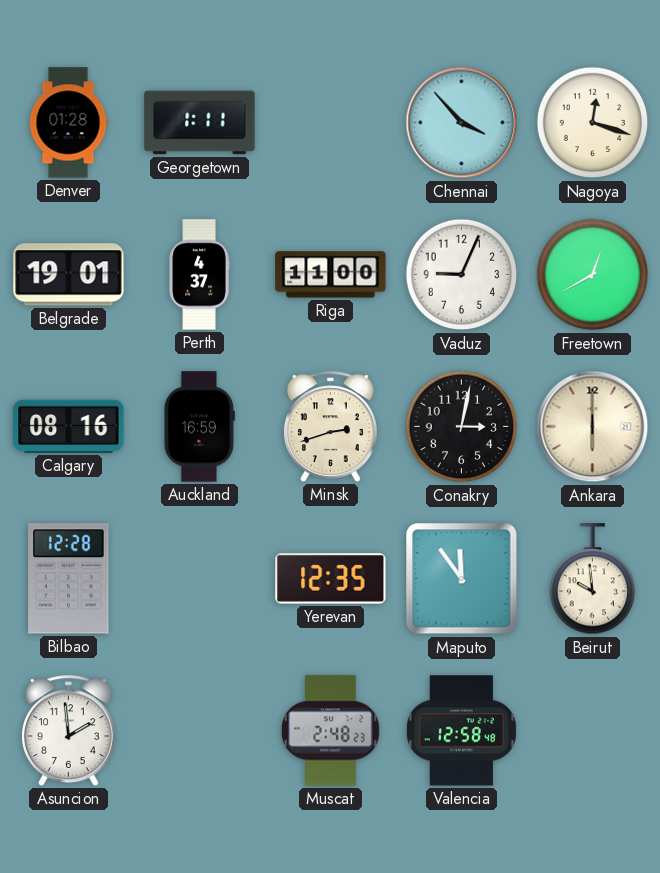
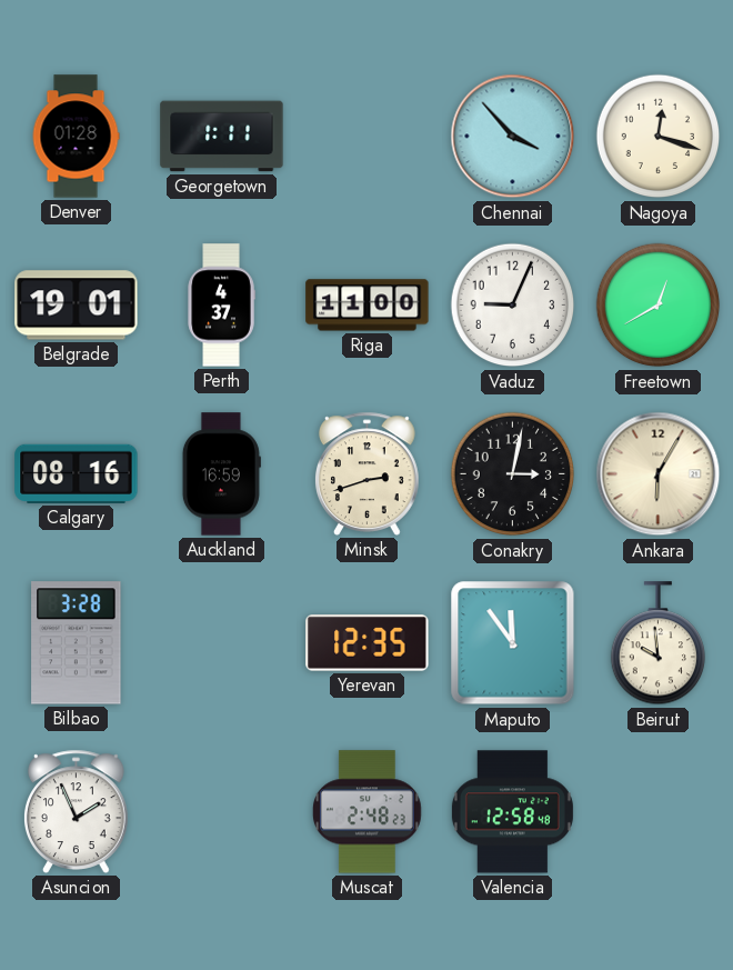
Ankara: 6:00 -> 6:05
Bilbao: 12:28 -> 3:28
Asuncion: 1:59 -> 1:56
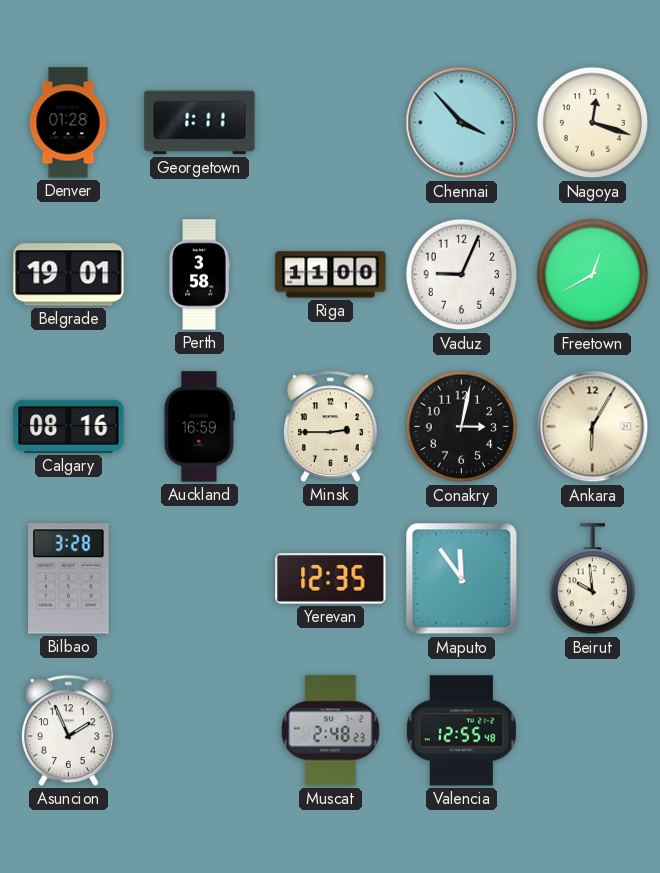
Perth: 4:37 -> 3:58
Minsk: 2:42 -> 2:45
Valencia: 12:58 -> 12:55
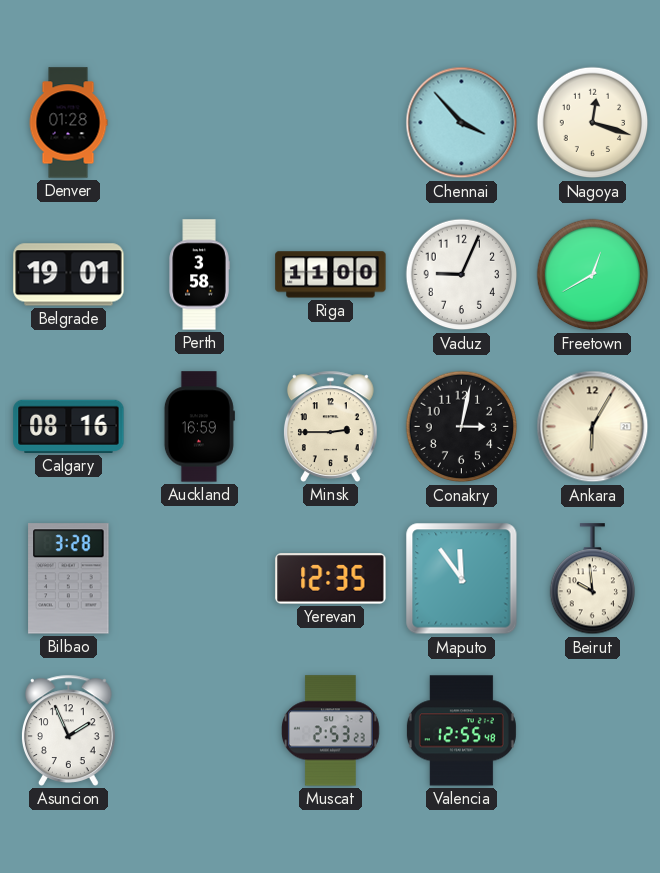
Georgetown: 1:11 -> none
Muscat: 2:48 -> 2:53
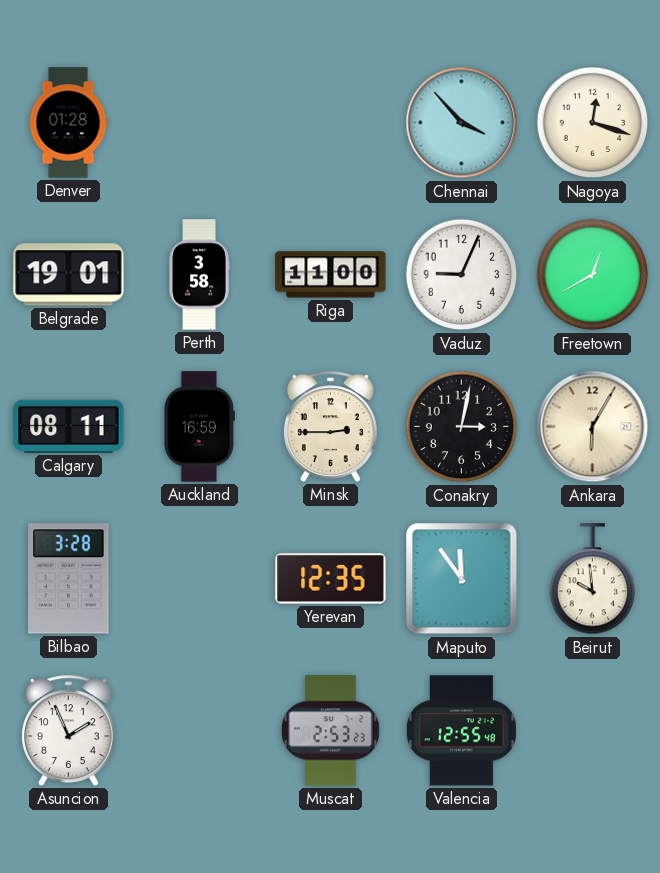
Calgary: 08:16 -> 08:11
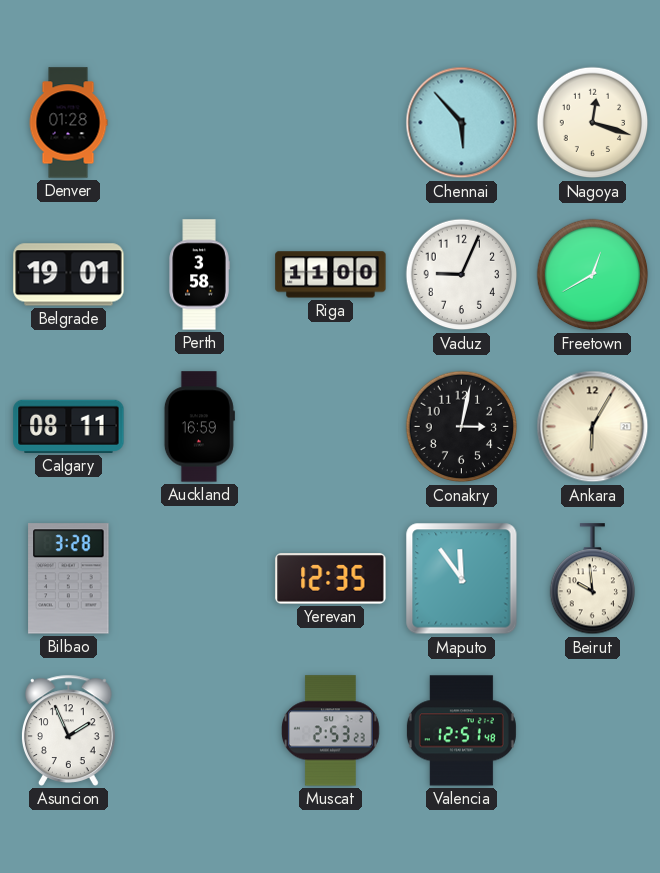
Chennai: 3:53 -> 5:53
Minsk: 2:45 -> none
Valencia: 12:55 -> 12:51
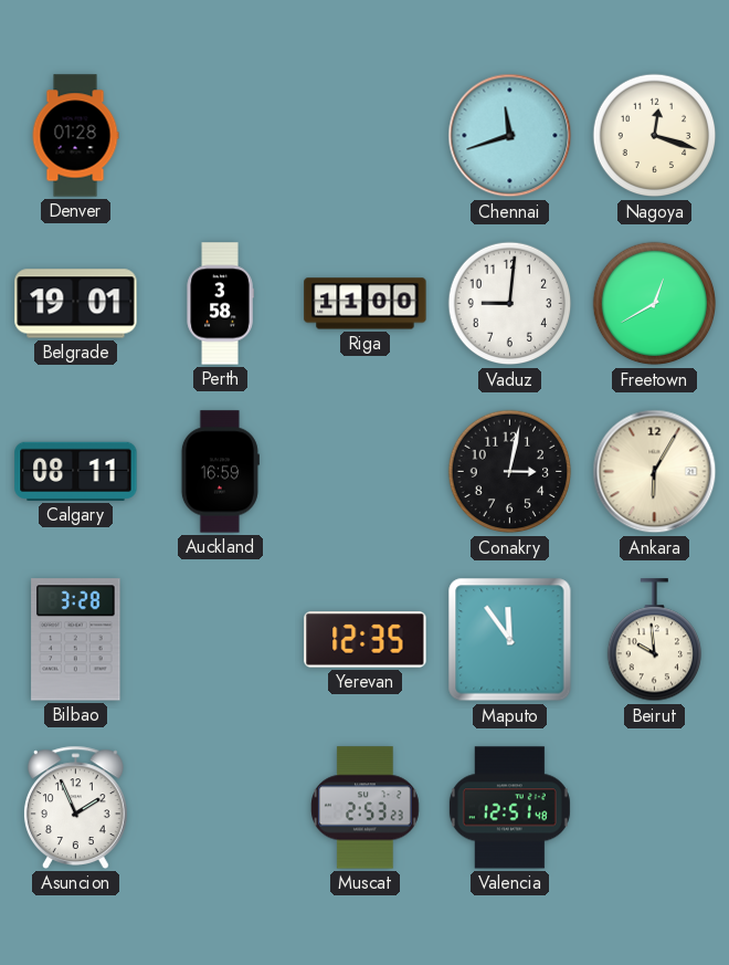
Chennai: 5:53 -> 11:42
Vaduz: 9:04 -> 9:01
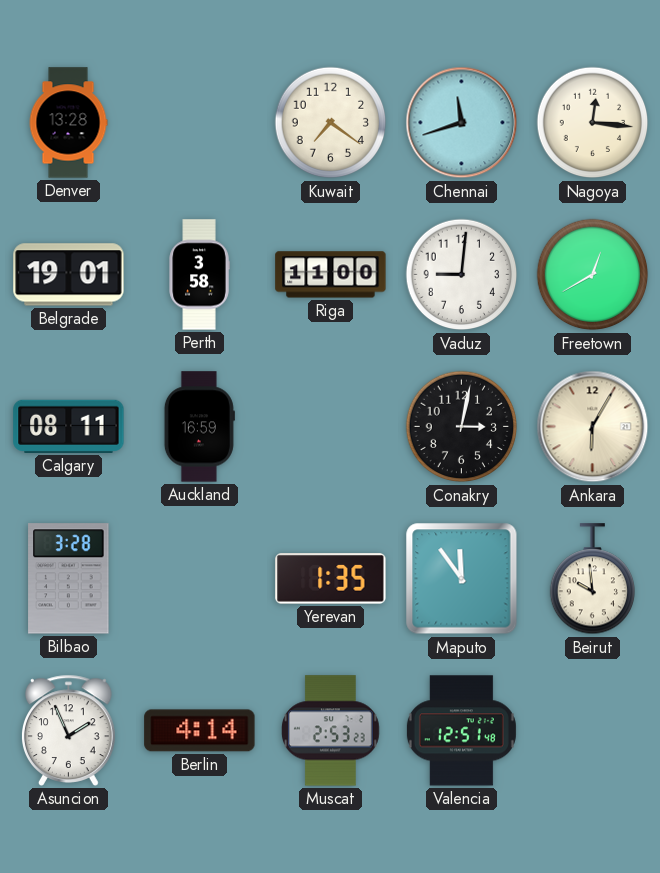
Denver: 01:28 -> 13:28
Kuwait: none -> 7:21
Nagoya: 12:18 -> 12:16
Yerevan: 12:35 -> 1:35
Berlin: none -> 4:14
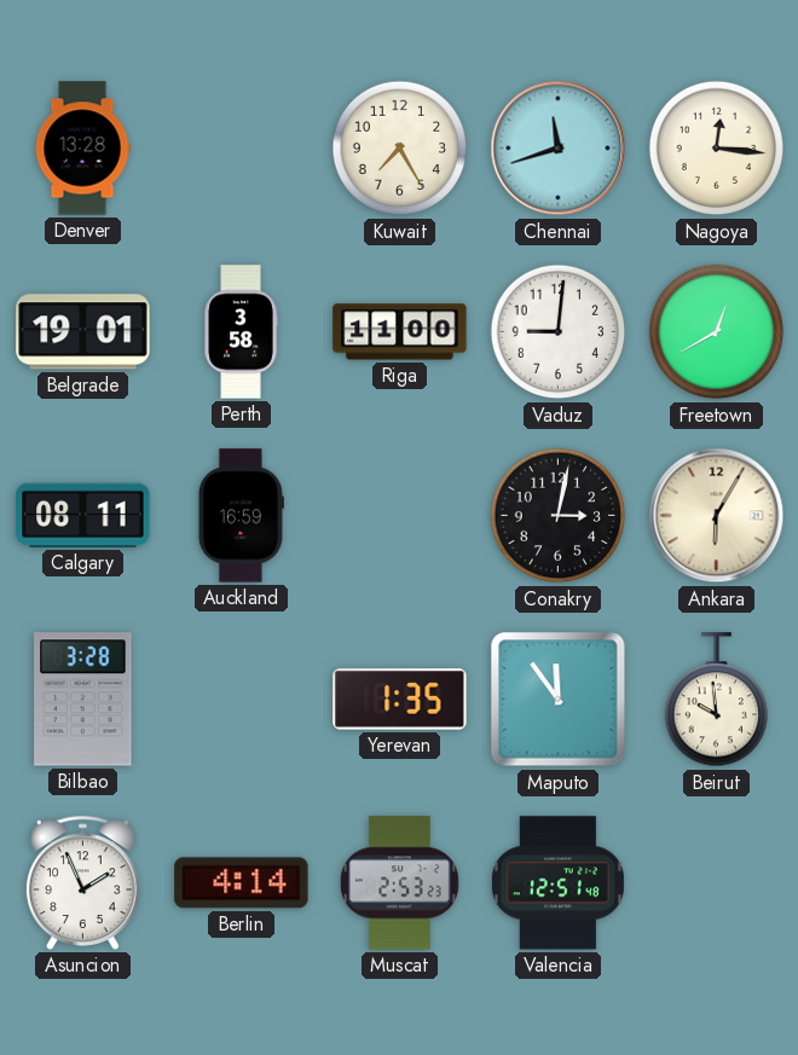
Kuwait: 7:21 -> 7:25
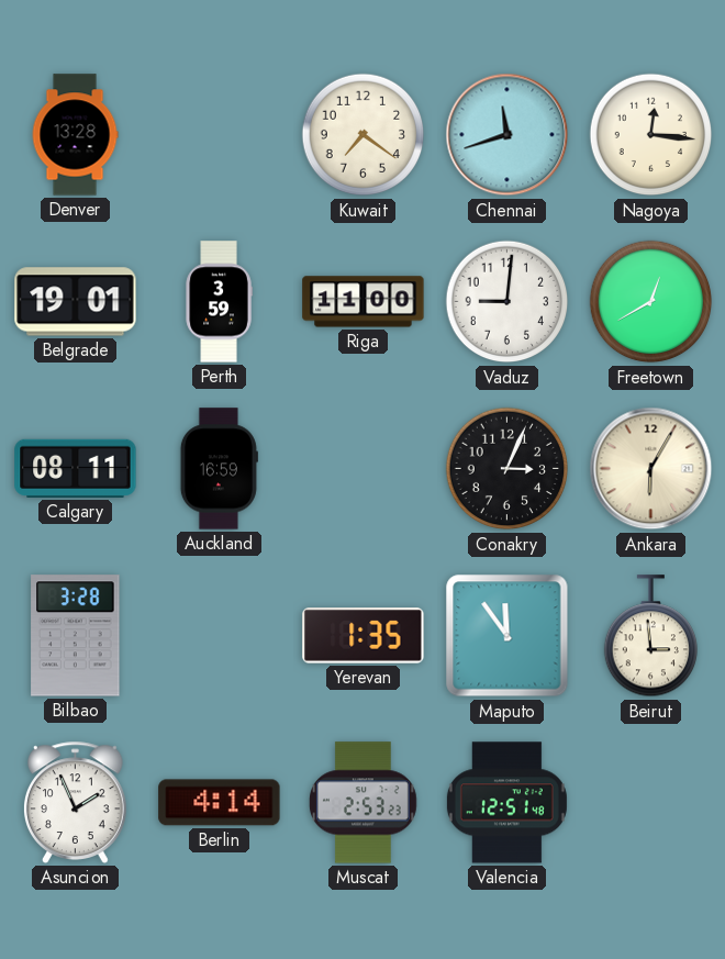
Kuwait: 7:25 -> 7:21
Perth: 3:58 -> 3:59
Conakry: 3:02 -> 3:04
Beirut: 9:59 -> 2:59
